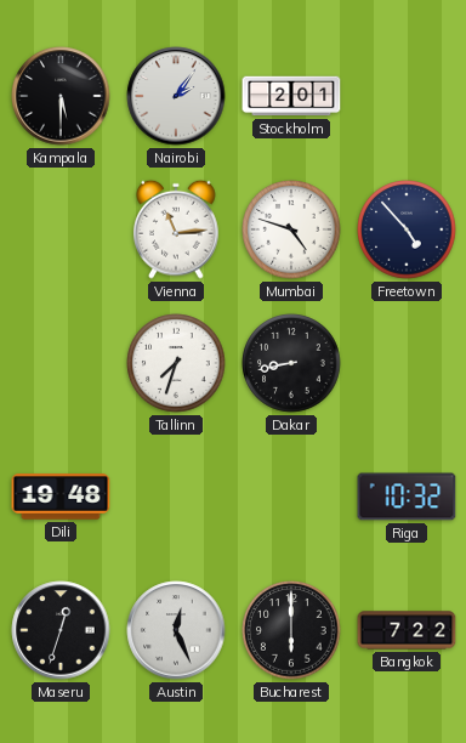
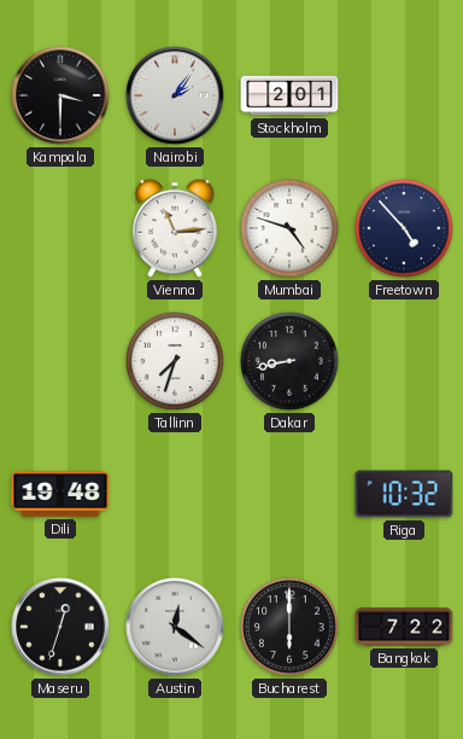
Kampala: 5:30 -> 3:30
Austin: 12:26 -> 12:21
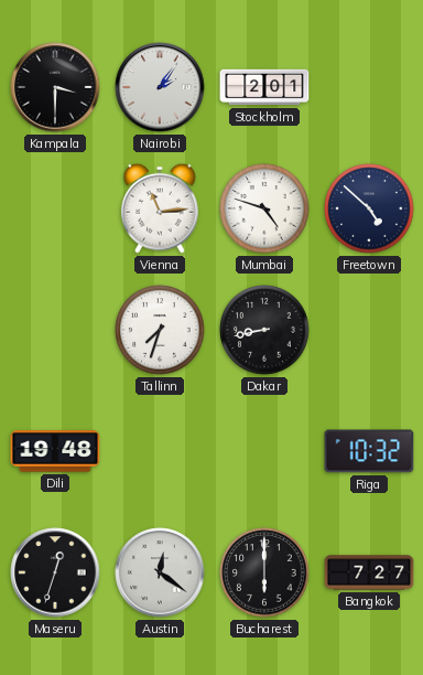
Freetown: 4:53 -> 4:52
Bangkok: 7:22 -> 7:27
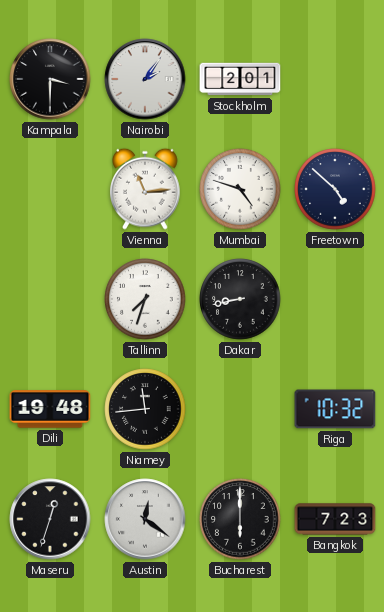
Niamey: none -> 11:44
Bangkok: 7:27 -> 7:23
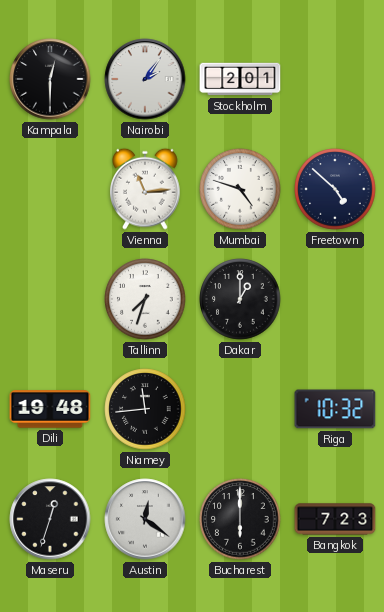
Kampala: 3:30 -> 12:30
Dakar: 8:43 -> 1:00
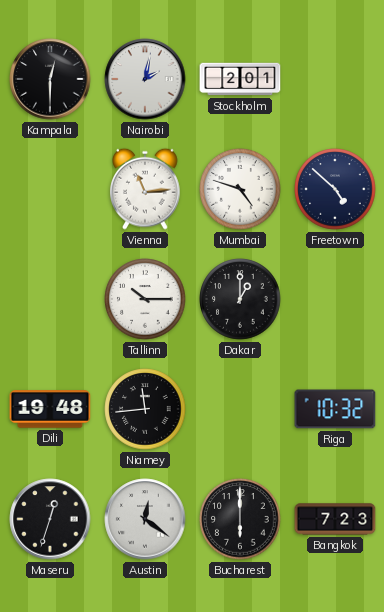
Nairobi: 2:06 -> 2:02
Tallinn: 7:33 -> 10:15
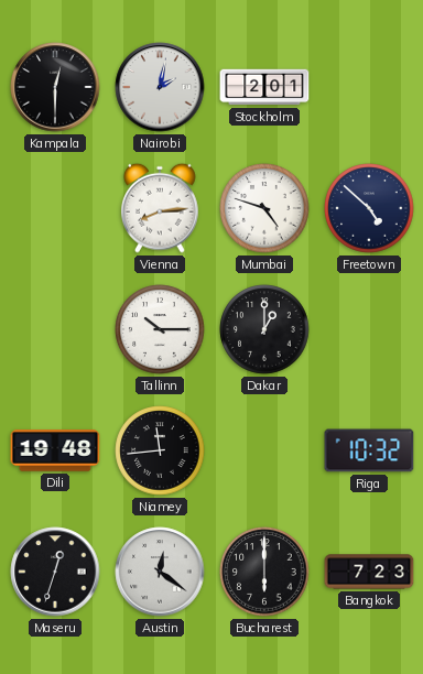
Vienna: 11:14 -> 8:14
